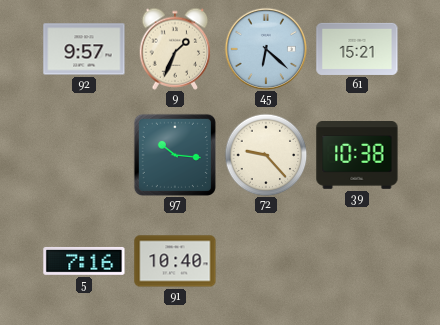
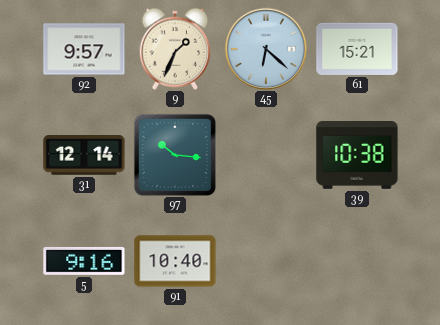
31: none -> 12:14
72: 9:23 -> none
5: 7:16 -> 9:16
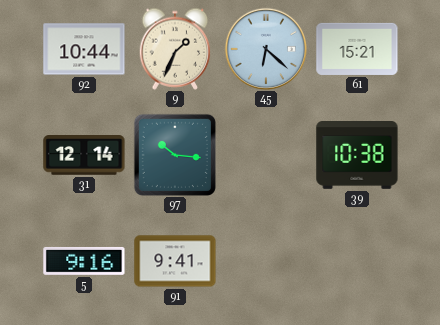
92: 9:57 -> 10:44
91: 10:40 -> 9:41
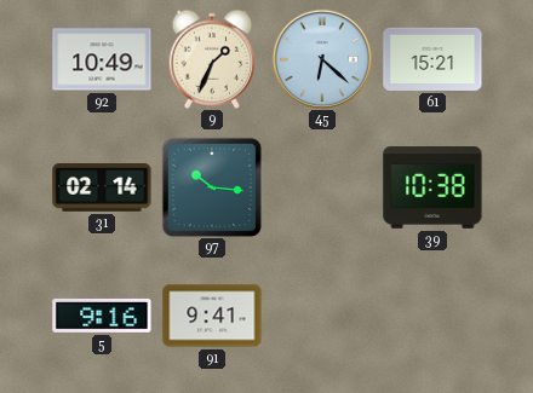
92: 10:44 -> 10:49
31: 12:14 -> 02:14
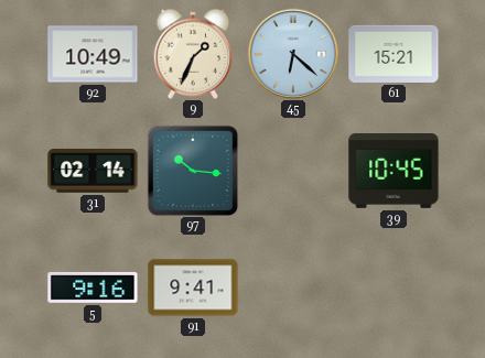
39: 10:38 -> 10:45
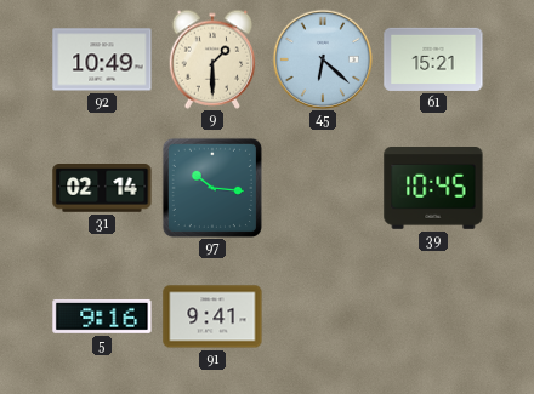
9: 1:34 -> 1:30
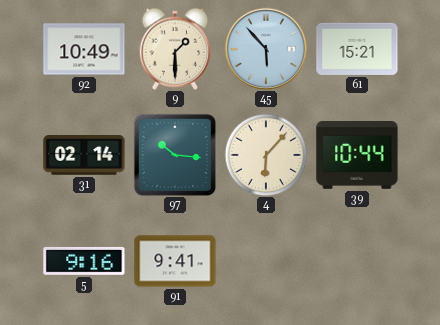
45: 6:22 -> 5:53
4: none -> 6:07
39: 10:45 -> 10:44
